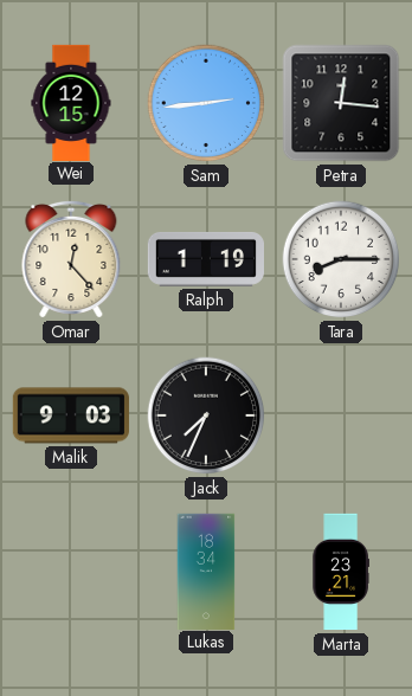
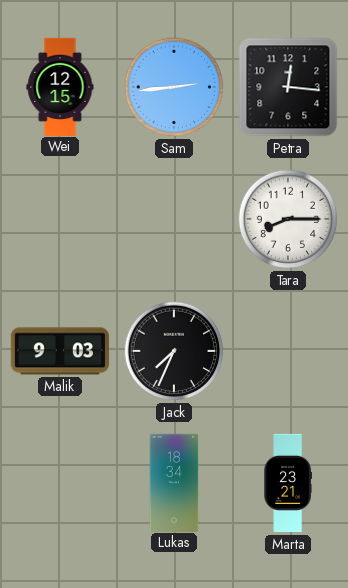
Omar: 12:23 -> none
Ralph: 1:19 -> none
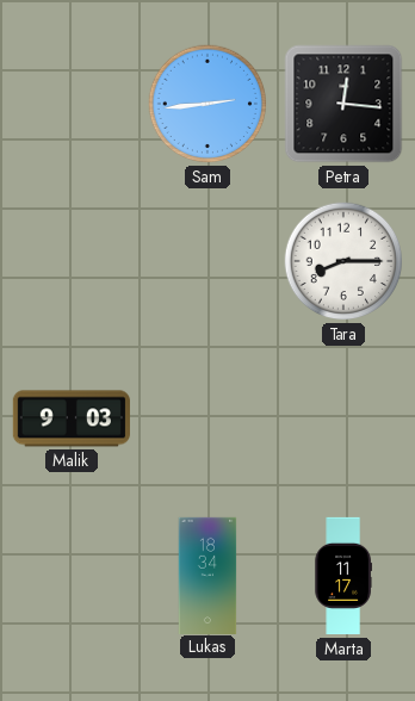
Wei: 12:15 -> none
Jack: 7:34 -> none
Marta: 23:21 -> 11:17
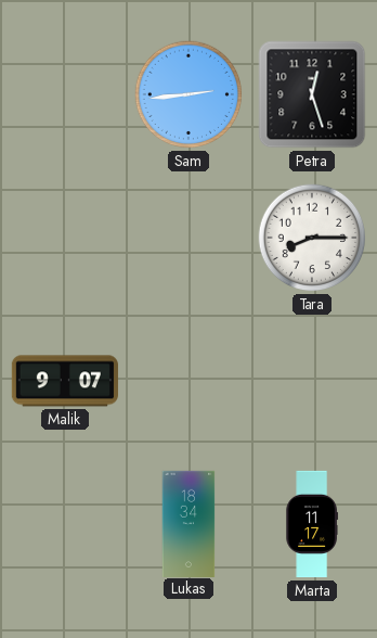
Petra: 12:16 -> 12:27
Malik: 9:03 -> 9:07
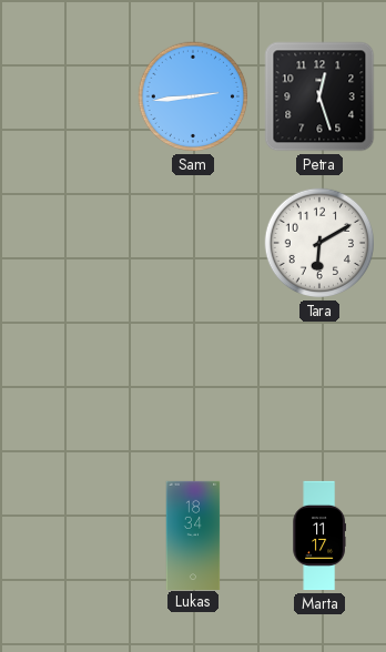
Tara: 8:15 -> 6:10
Malik: 9:07 -> none
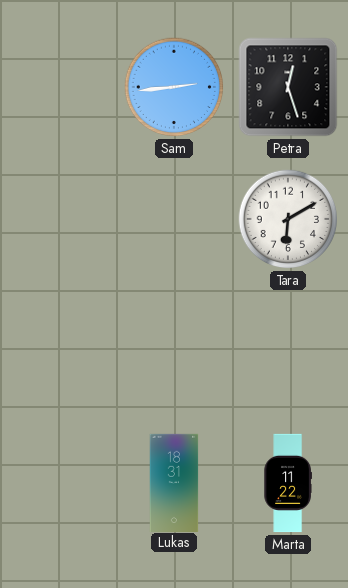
Lukas: 18:34 -> 18:31
Marta: 11:17 -> 11:22
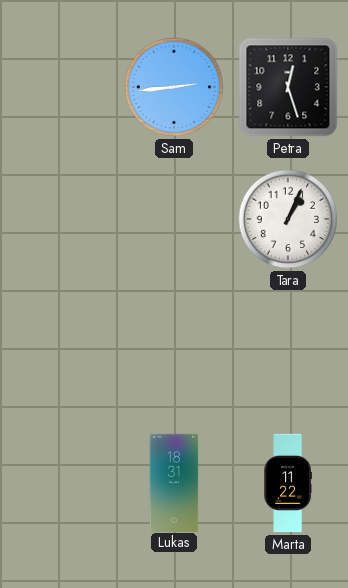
Tara: 6:10 -> 1:04
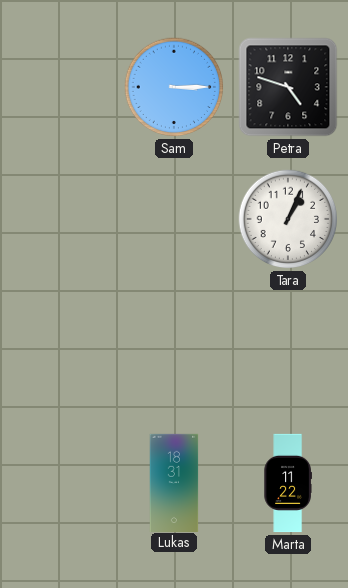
Sam: 2:44 -> 3:15
Petra: 12:27 -> 4:48
